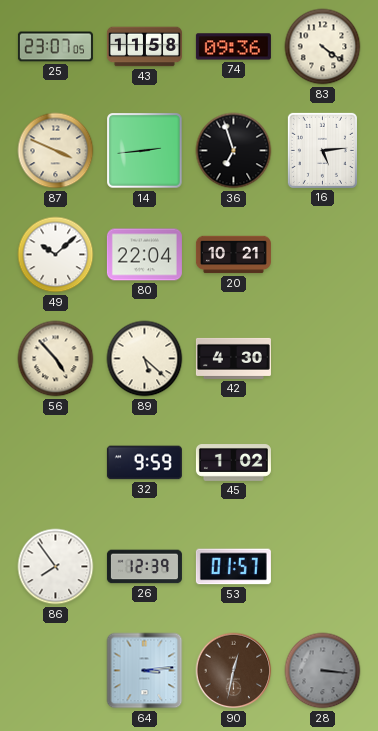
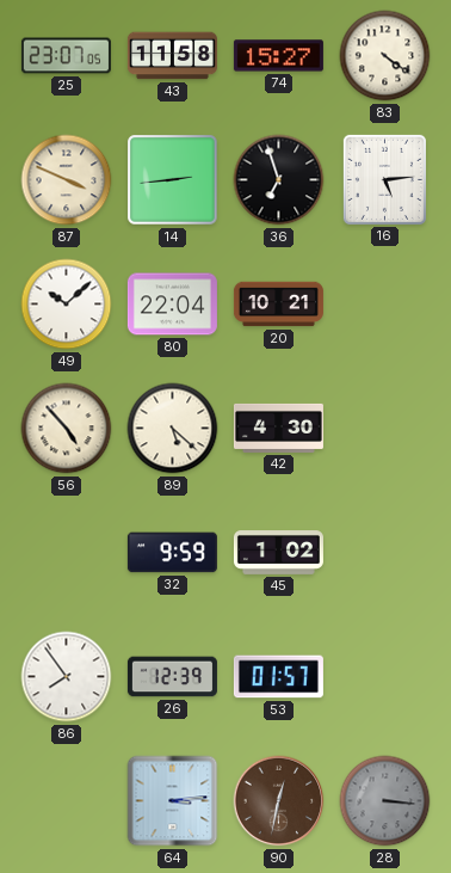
74: 09:36 -> 15:27
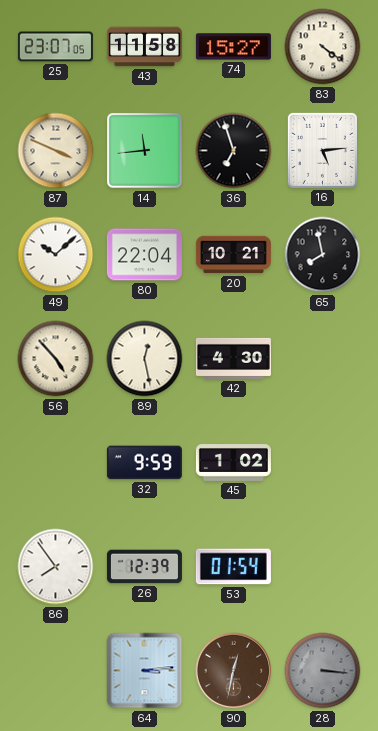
14: 2:44 -> 11:44
65: none -> 7:58
89: 5:22 -> 12:28
53: 01:57 -> 01:54
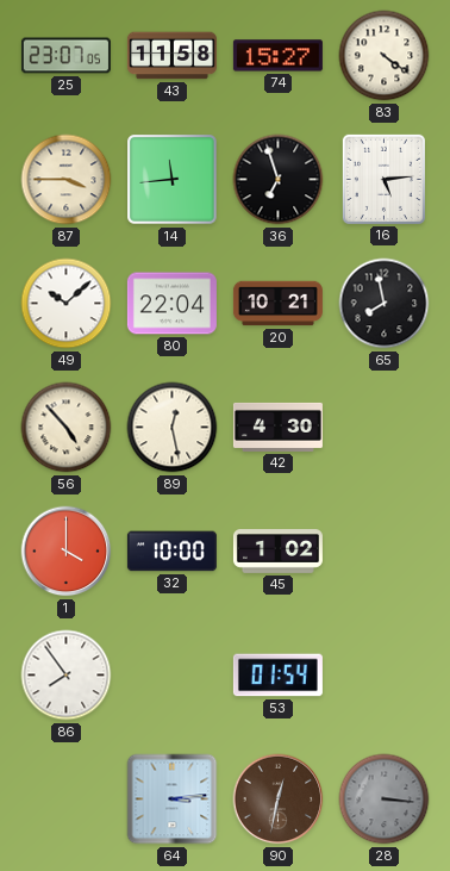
87: 3:49 -> 3:45
1: none -> 4:00
32: 9:59 -> 10:00
26: 12:39 -> none
